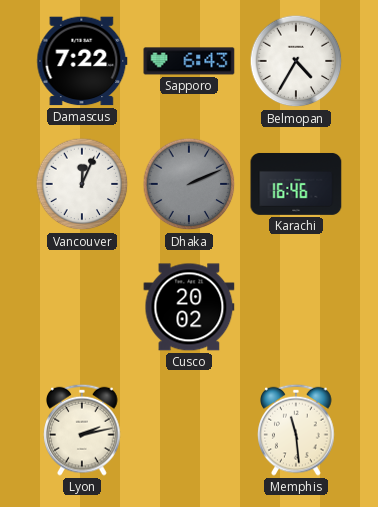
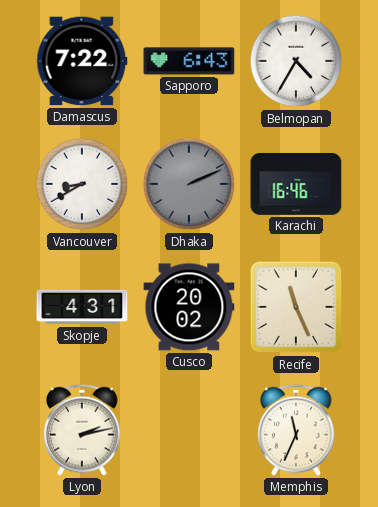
Vancouver: 12:04 -> 8:40
Skopje: none -> 4:31
Recife: none -> 11:26
Memphis: 11:29 -> 11:34
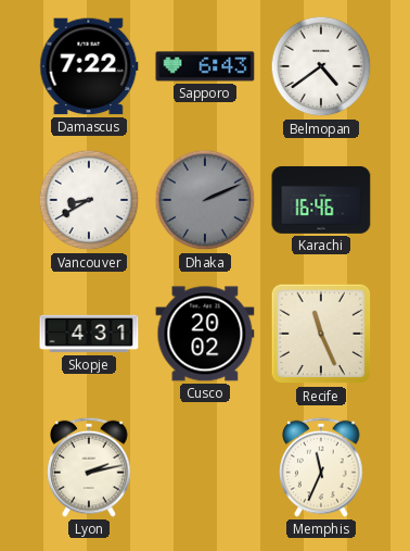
Belmopan: 4:35 -> 4:39
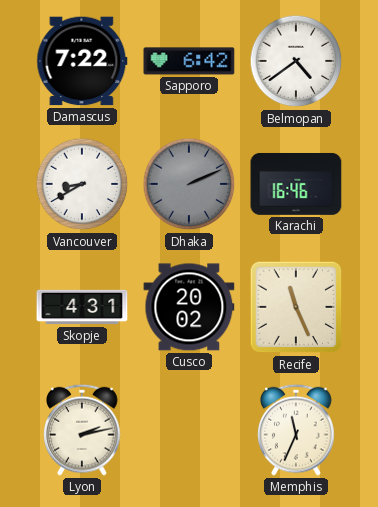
Sapporo: 6:43 -> 6:42
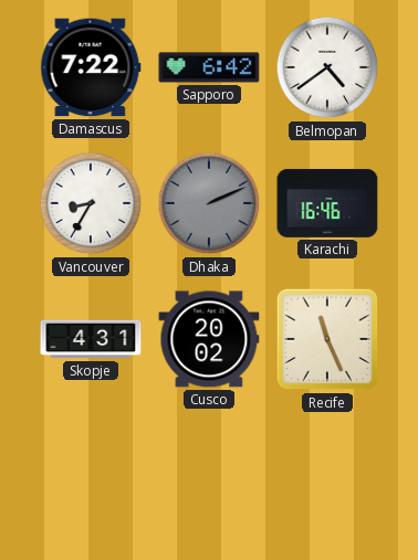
Vancouver: 8:40 -> 8:35
Lyon: 2:13 -> none
Memphis: 11:34 -> none
